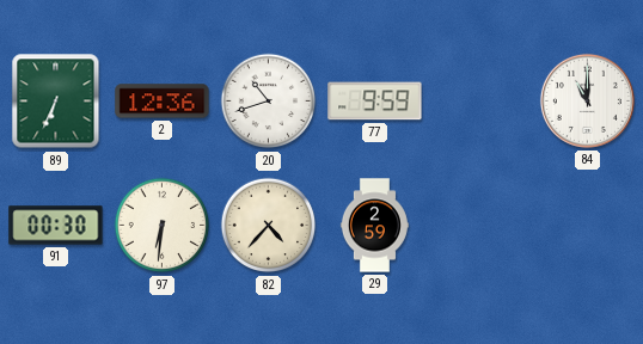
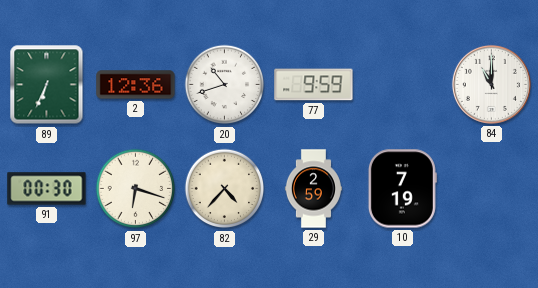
97: 6:31 -> 6:18
10: none -> 7:19
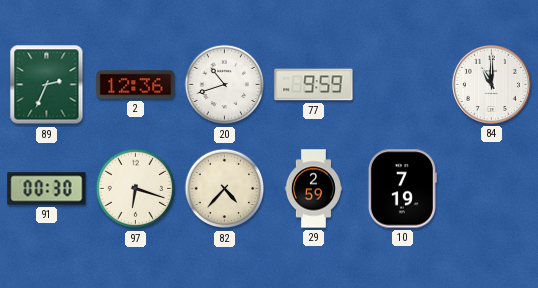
89: 6:34 -> 2:34
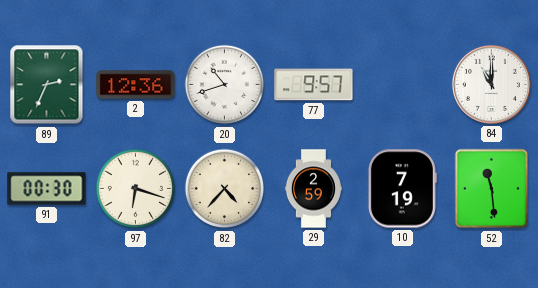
77: 9:59 -> 9:57
52: none -> 11:29
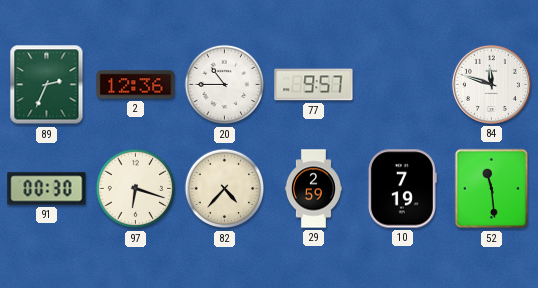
20: 10:42 -> 10:45
84: 11:00 -> 11:48
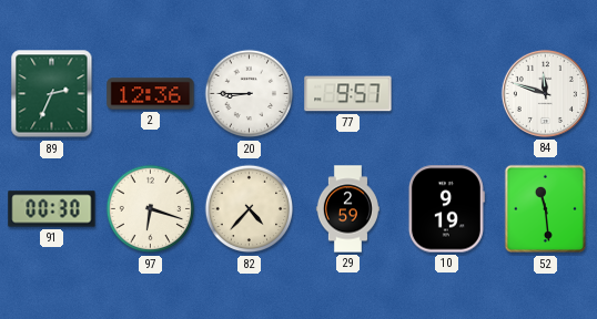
20: 10:45 -> 8:45
10: 7:19 -> 9:19
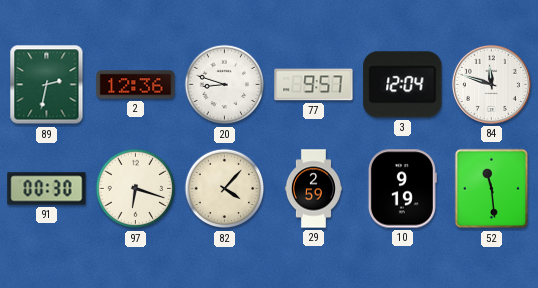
89: 2:34 -> 2:32
20: 8:45 -> 8:48
3: none -> 12:04
82: 4:37 -> 4:07
